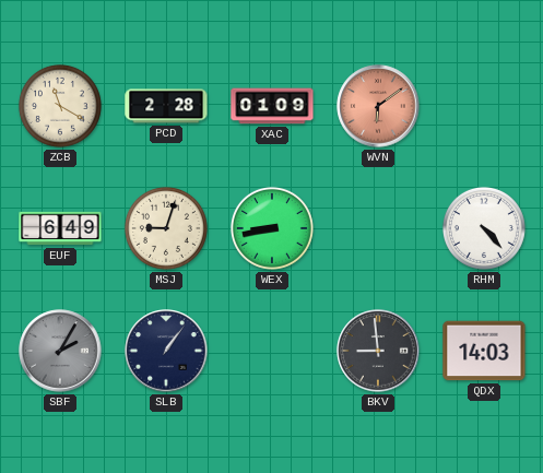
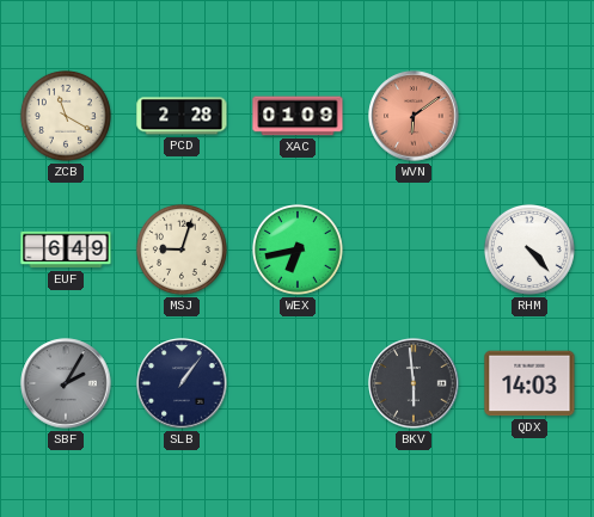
WEX: 8:43 -> 6:43
BKV: 8:59 -> 5:59
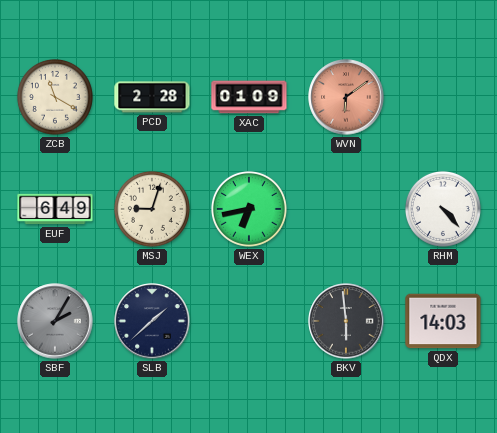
SLB: 1:06 -> 1:38
